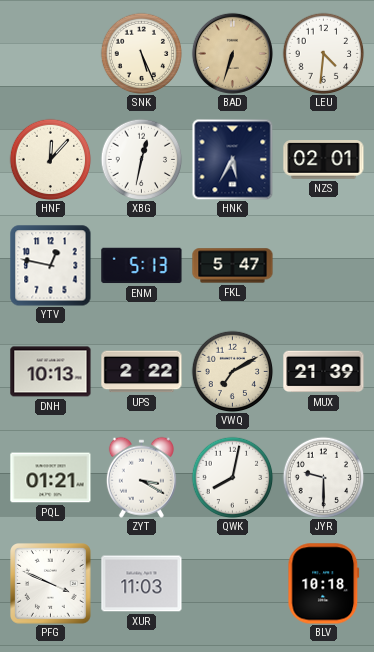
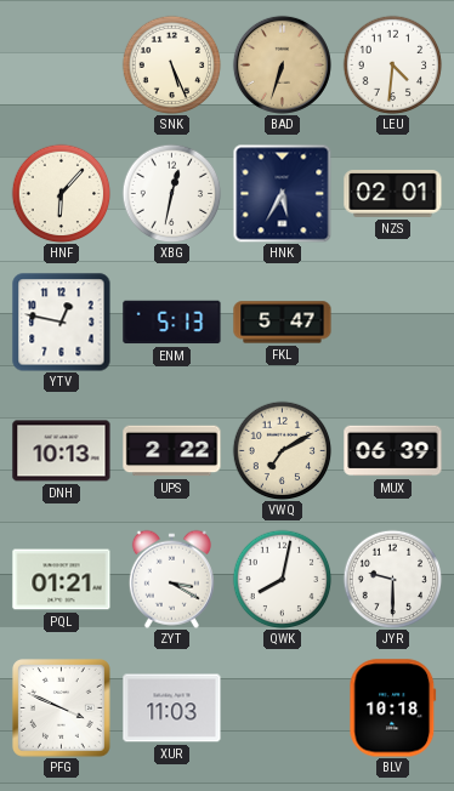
HNF: 12:07 -> 6:07
MUX: 21:39 -> 06:39
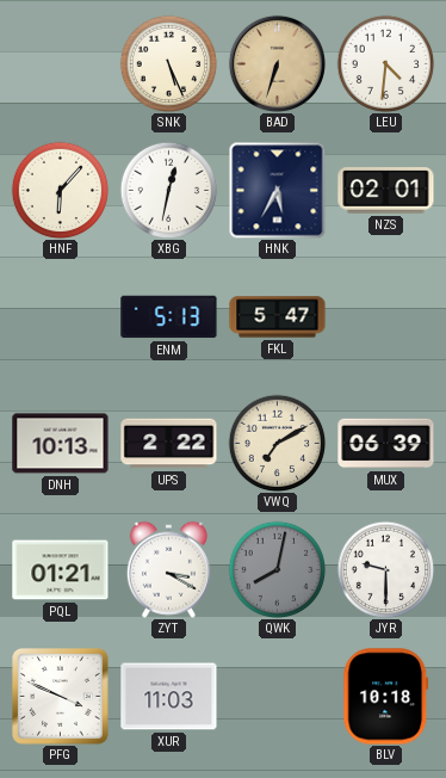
YTV: 12:47 -> none
QWK dial: white -> grey
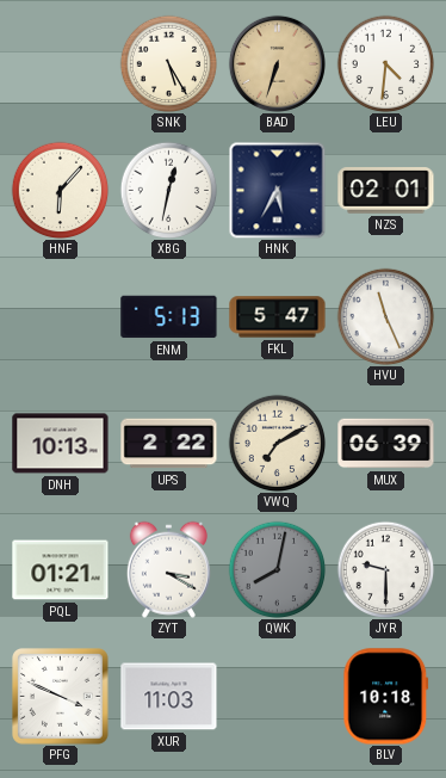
SNK: 5:26 -> 5:25
HVU: none -> 11:26
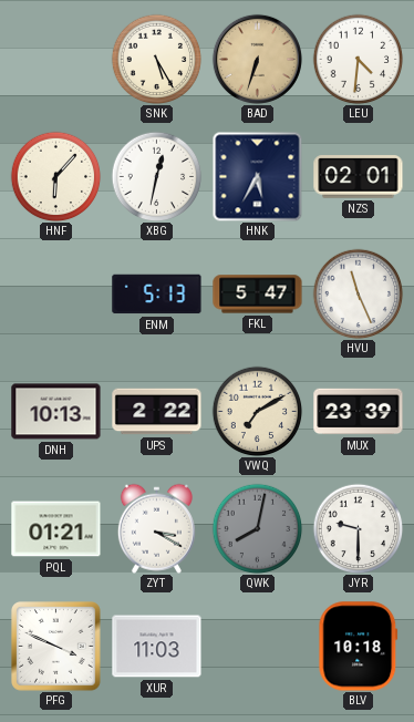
MUX: 06:39 -> 23:39
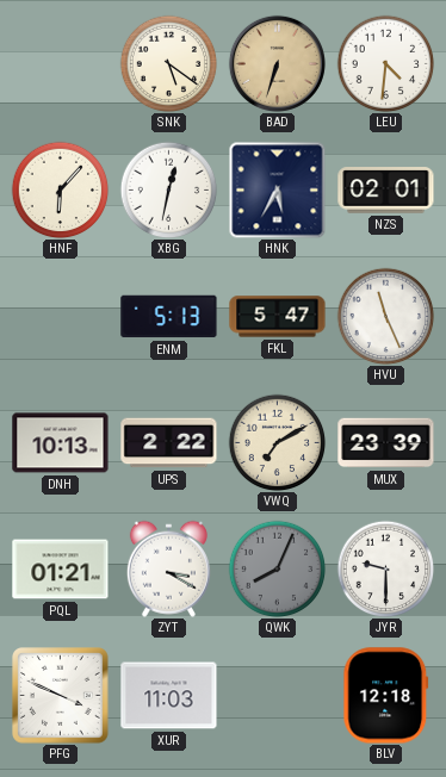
SNK: 5:25 -> 5:21
QWK: 8:02 -> 8:04
BLV: 10:18 -> 12:18
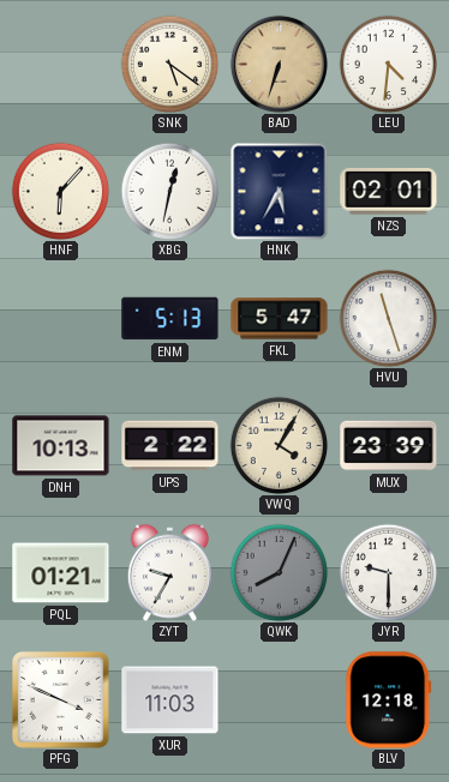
HVU: 11:26 -> 11:27
VWQ: 7:10 -> 4:05
ZYT: 3:20 -> 9:35
